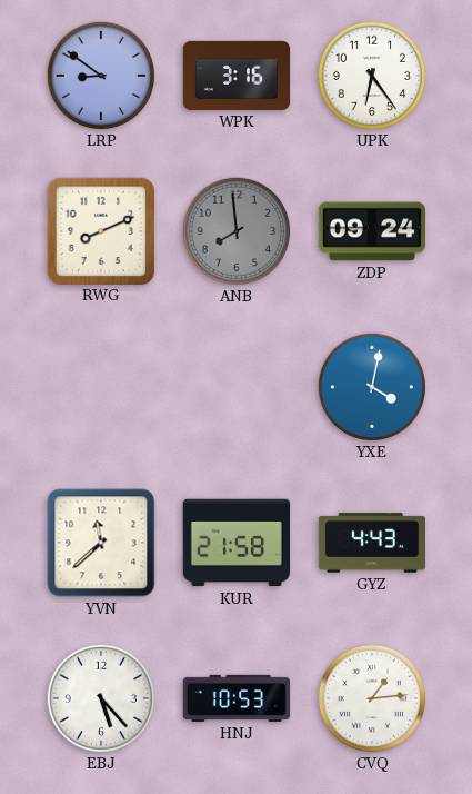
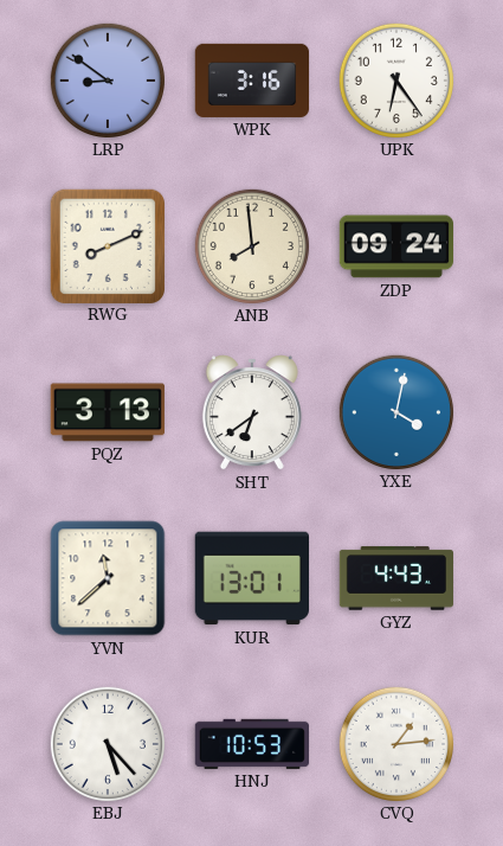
ANB dial: grey -> cream
PQZ: none -> 3:13
SHT: none -> 6:39
KUR: 21:58 -> 13:01
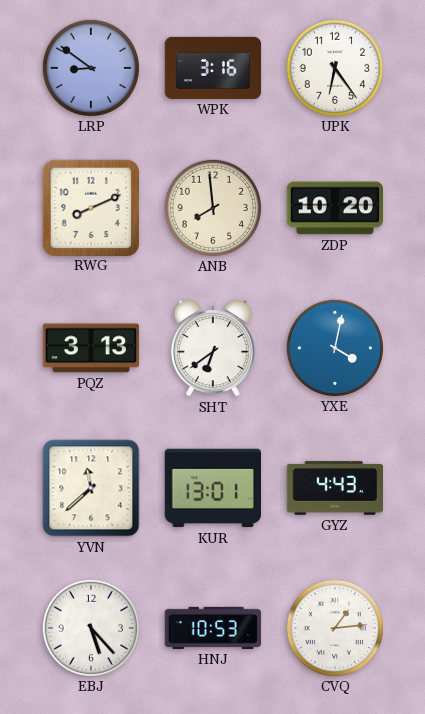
ZDP: 09:24 -> 10:20
